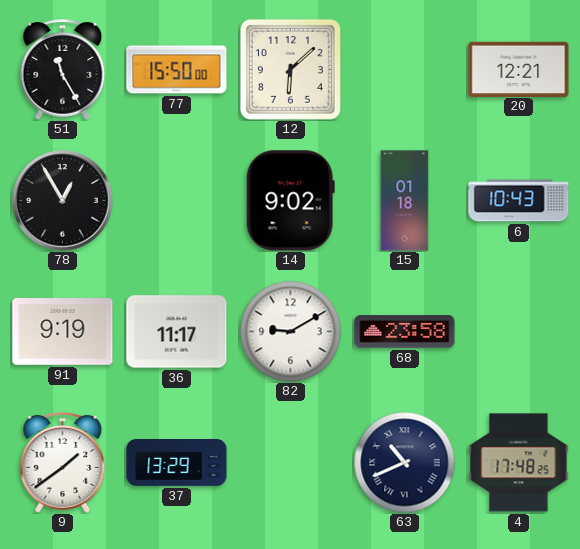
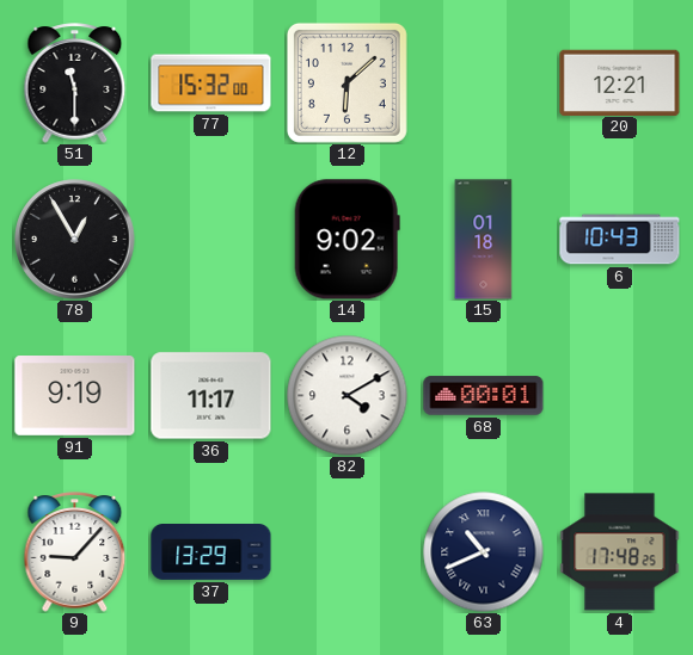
51: 11:25 -> 11:30
77: 15:50 -> 15:32
82: 9:10 -> 4:10
68: 23:58 -> 00:01
9: 1:39 -> 9:07
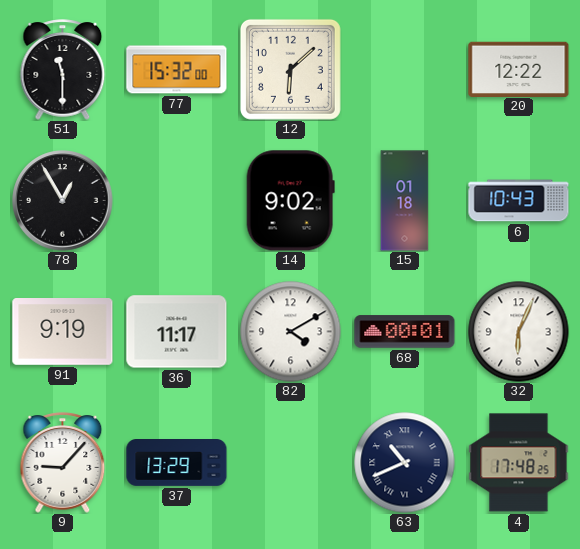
20: 12:21 -> 12:22
32: none -> 6:04
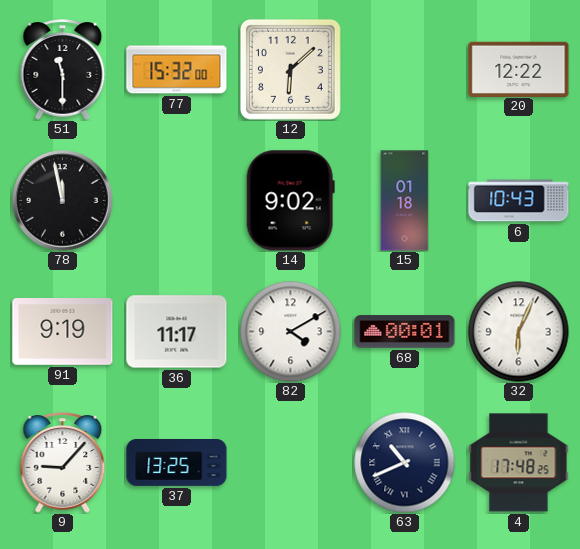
78: 12:55 -> 11:58
37: 13:29 -> 13:25
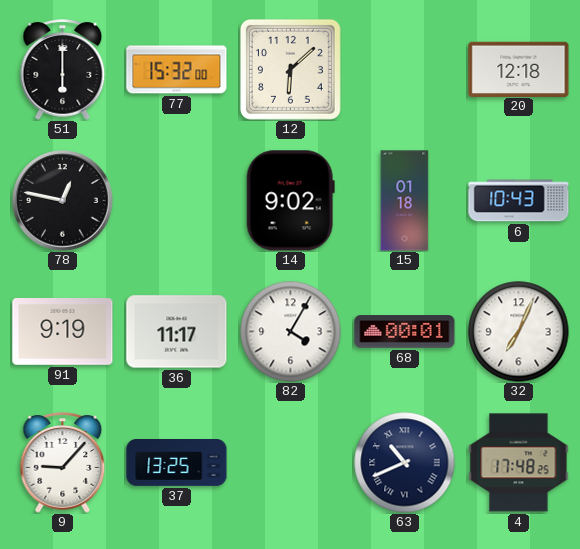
51: 11:30 -> 6:00
20: 12:22 -> 12:18
78: 11:58 -> 12:47
82: 4:10 -> 4:05
32: 6:04 -> 7:04
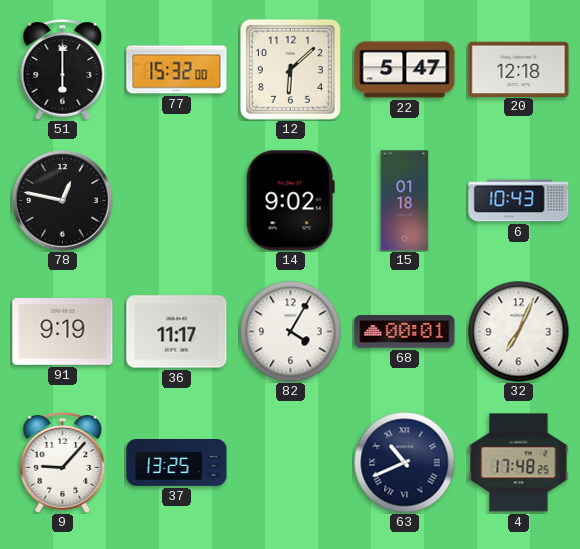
22: none -> 5:47
